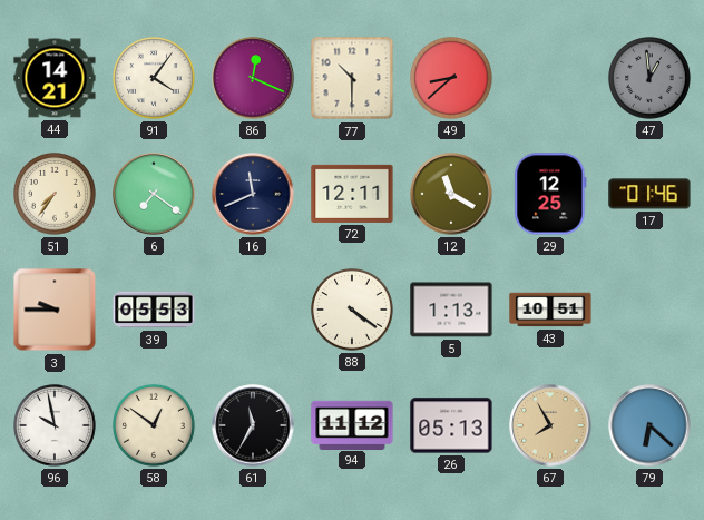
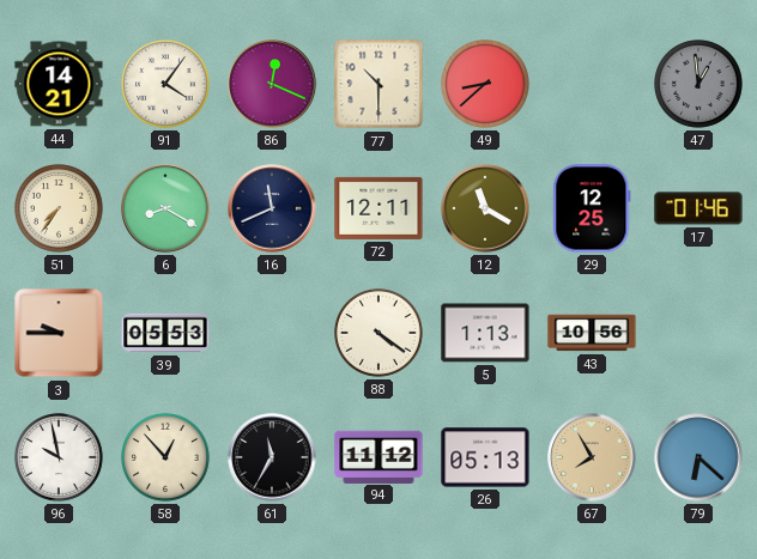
6: 7:21 -> 8:20
43: 10:51 -> 10:56
58: 12:51 -> 12:53
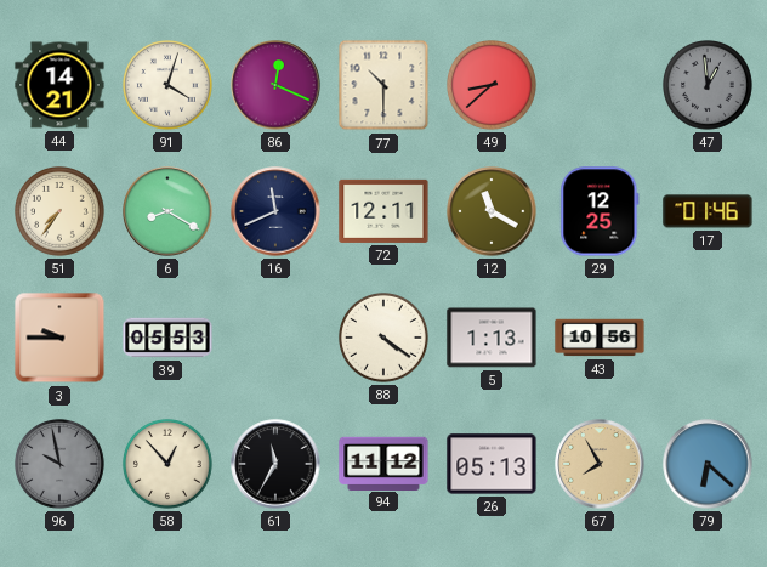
91: 4:06 -> 4:03
96 dial: white -> grey
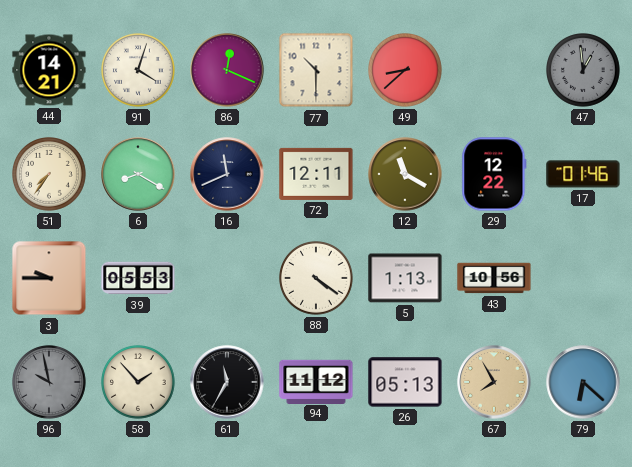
29: 12:25 -> 12:22
58: 12:53 -> 1:53
